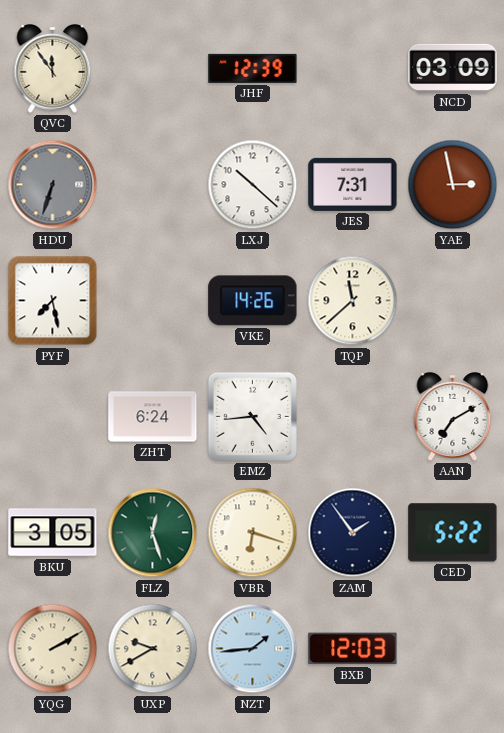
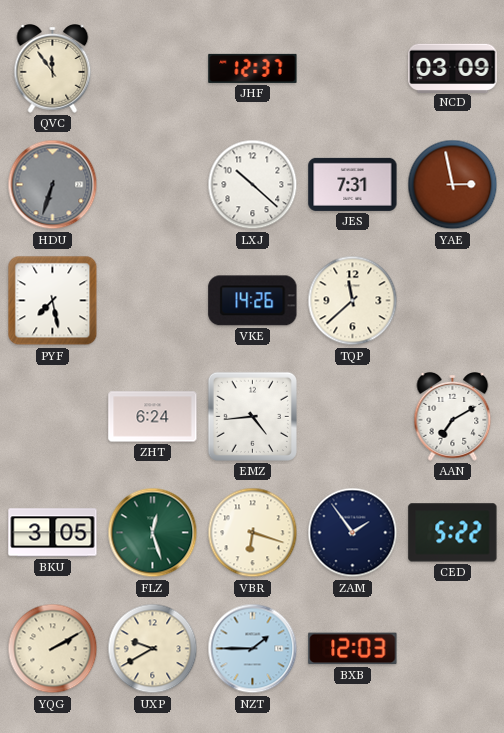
JHF: 12:39 -> 12:37
NZT: 1:44 -> 1:45
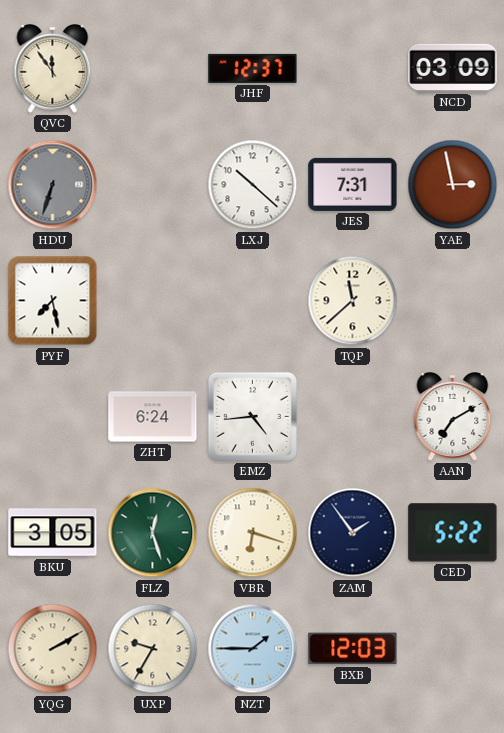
VKE: 14:26 -> none
UXP: 9:40 -> 9:35
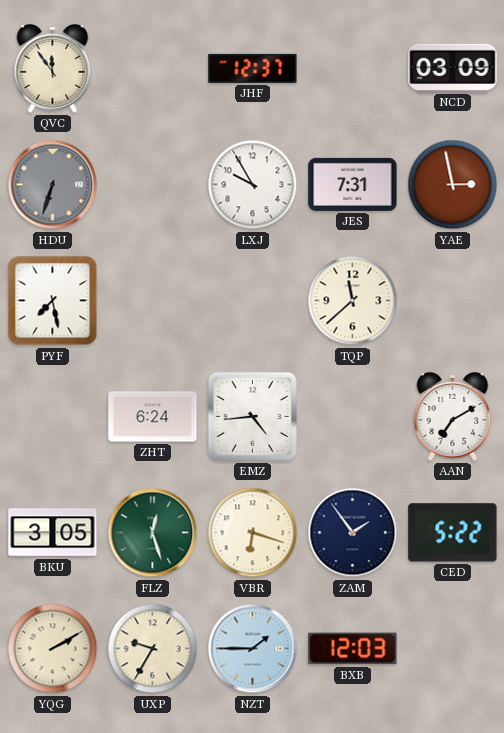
LXJ: 10:22 -> 9:55
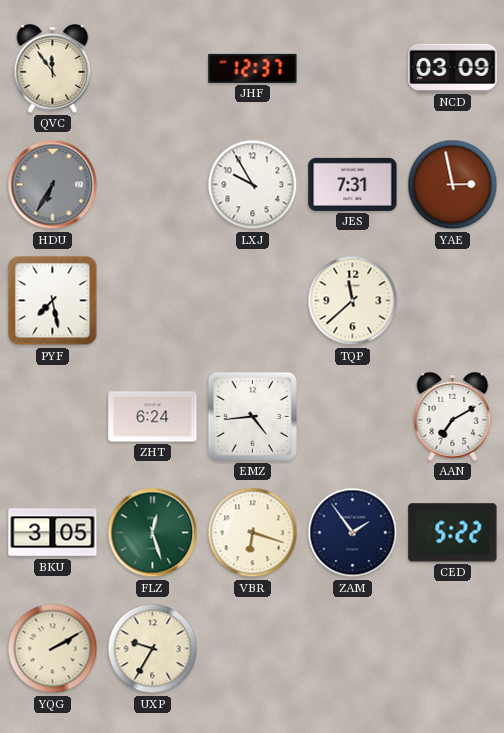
HDU: 6:33 -> 6:35
NZT: 1:45 -> none
BXB: 12:03 -> none
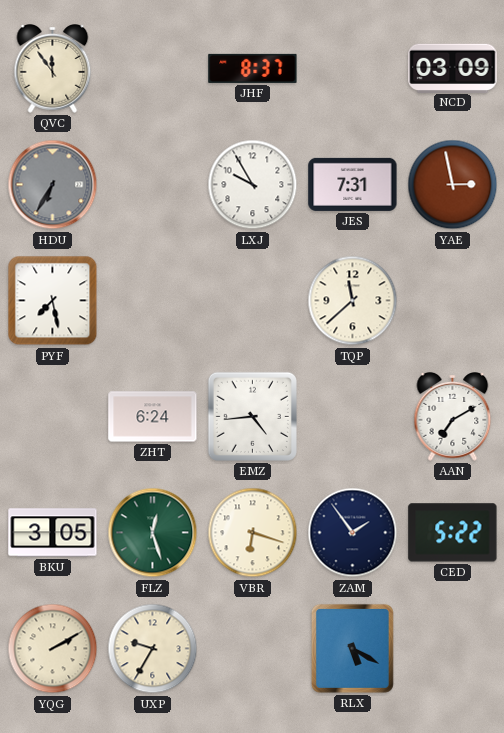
JHF: 12:37 -> 8:37
RLX: none -> 5:20
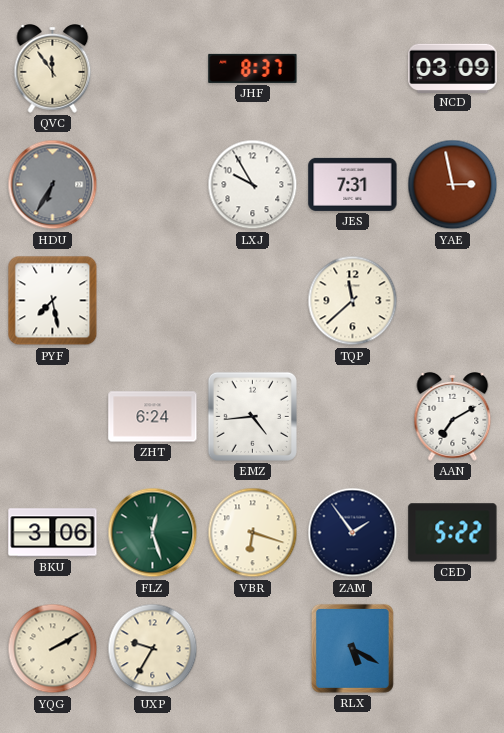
BKU: 3:05 -> 3:06
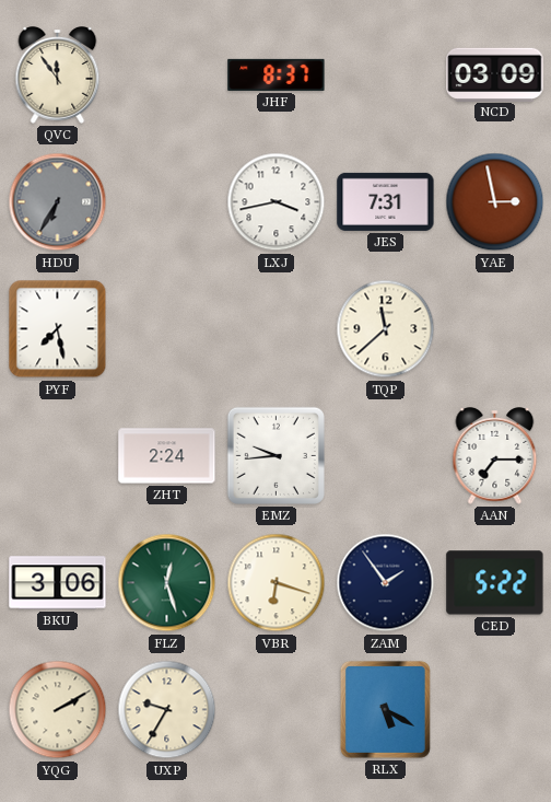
LXJ: 9:55 -> 3:43
ZHT: 6:24 -> 2:24
EMZ: 4:44 -> 9:44
AAN: 7:10 -> 7:15
